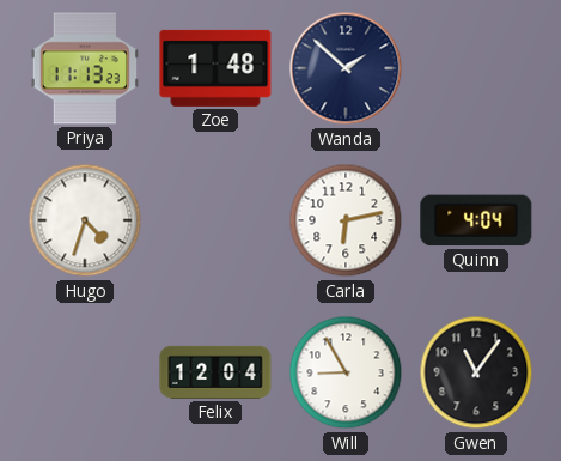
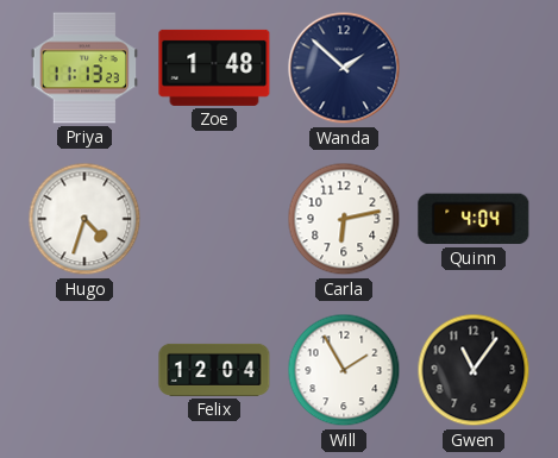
Will: 8:55 -> 1:55
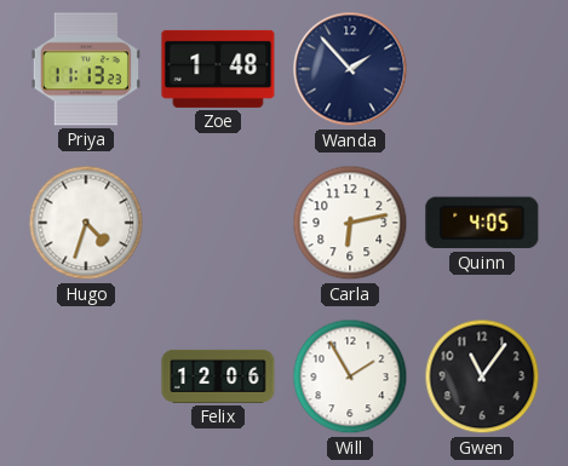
Wanda: 1:52 -> 1:53
Quinn: 4:04 -> 4:05
Felix: 12:04 -> 12:06
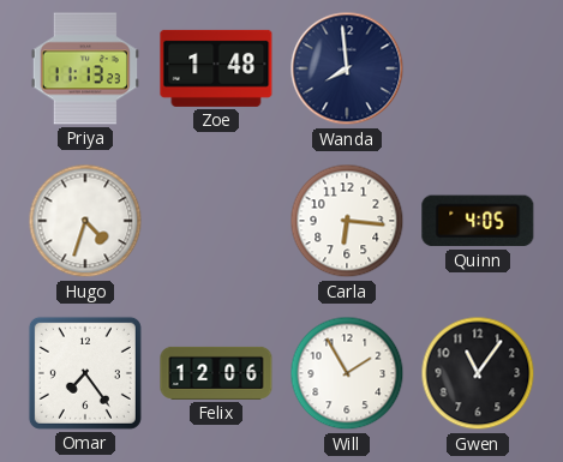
Wanda: 1:53 -> 7:59
Carla: 6:13 -> 6:16
Omar: none -> 7:24
